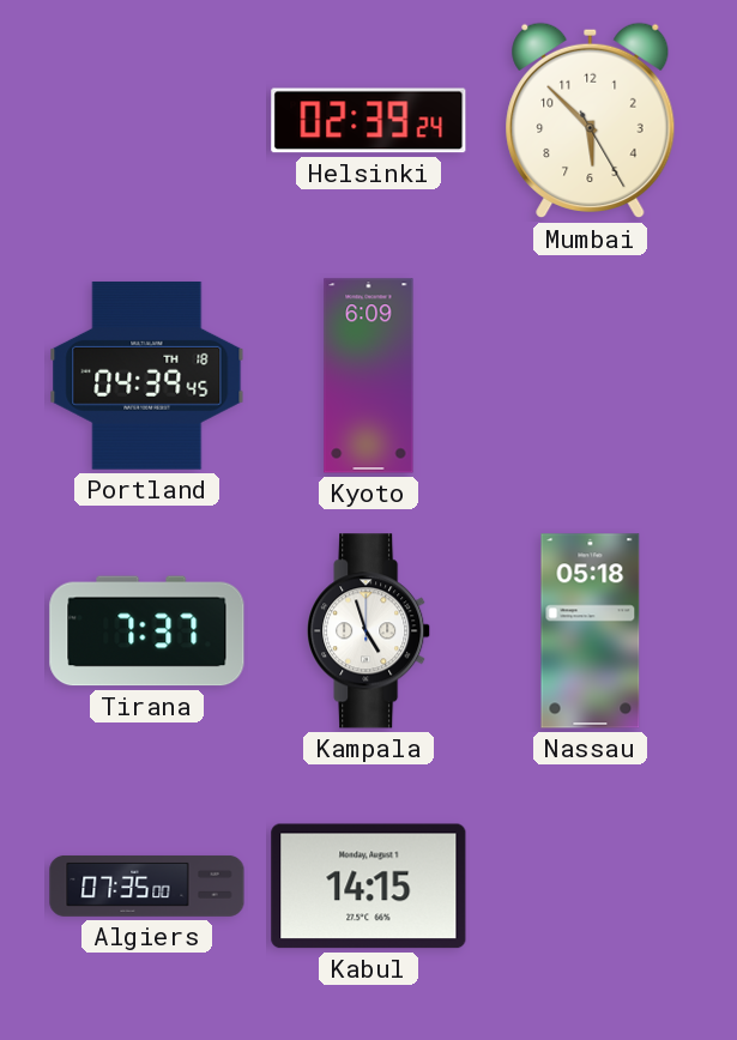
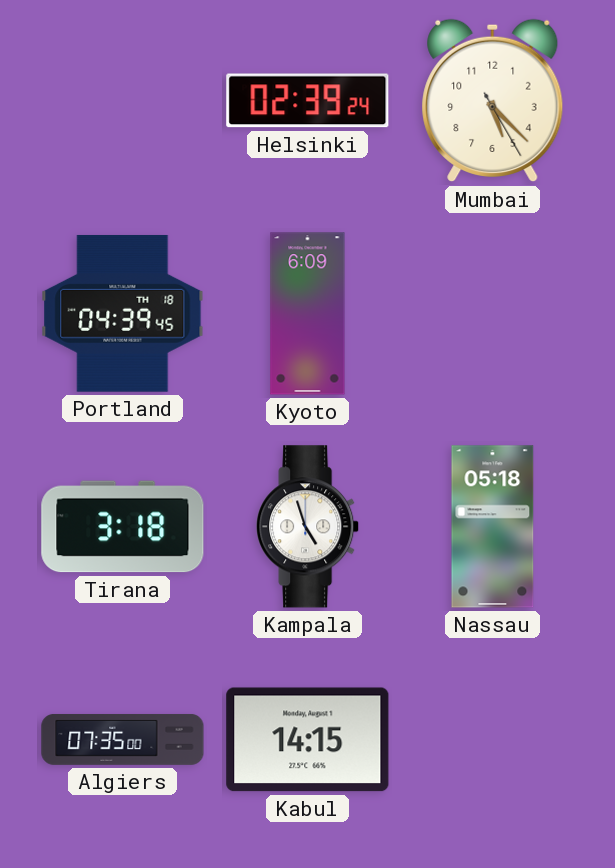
Mumbai: 5:52 -> 5:22
Tirana: 7:37 -> 3:18
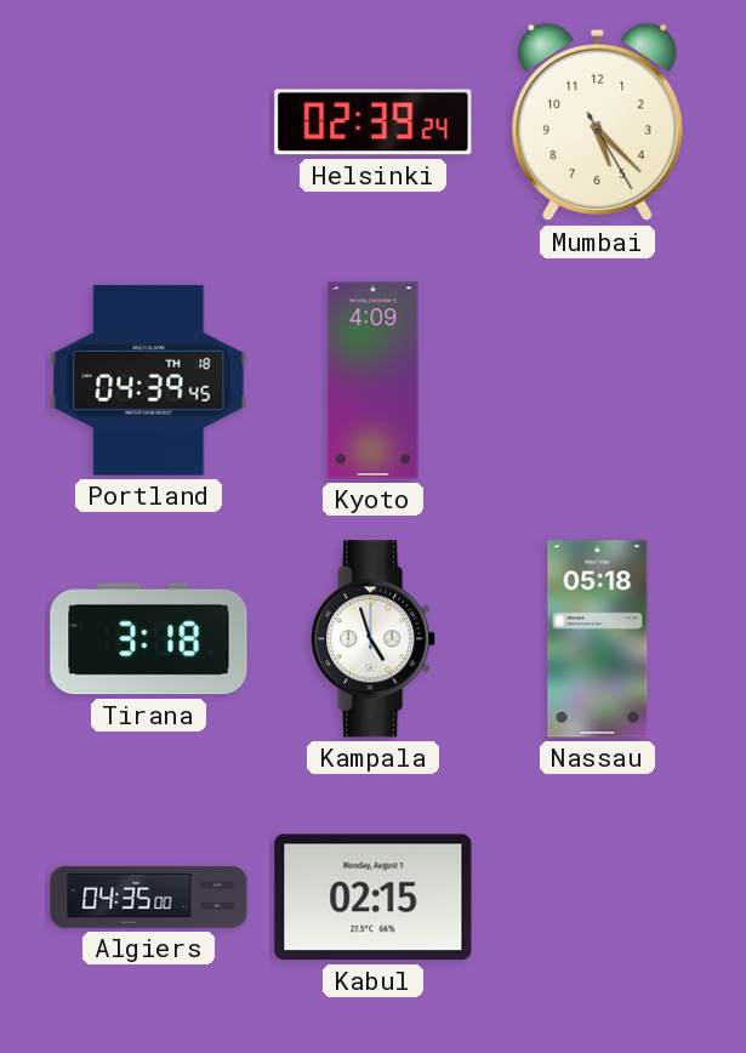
Kyoto: 6:09 -> 4:09
Algiers: 07:35 -> 04:35
Kabul: 14:15 -> 02:15
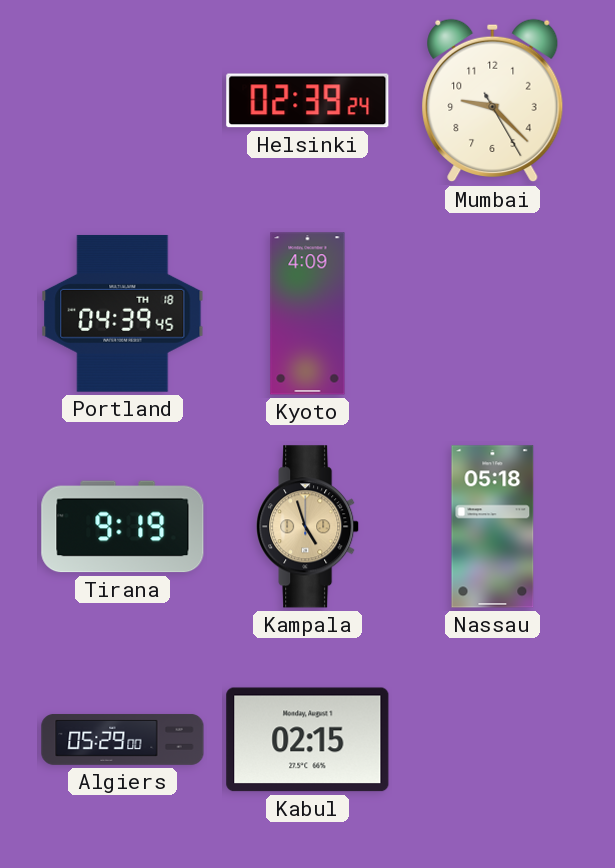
Mumbai: 5:22 -> 9:22
Tirana: 3:18 -> 9:19
Kampala dial: white -> champagne
Algiers: 04:35 -> 05:29
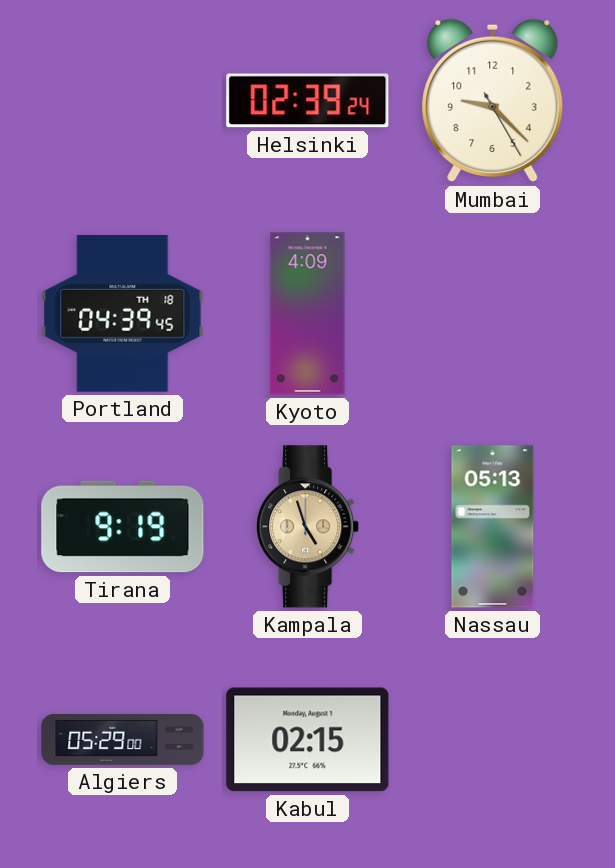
Nassau: 05:18 -> 05:13
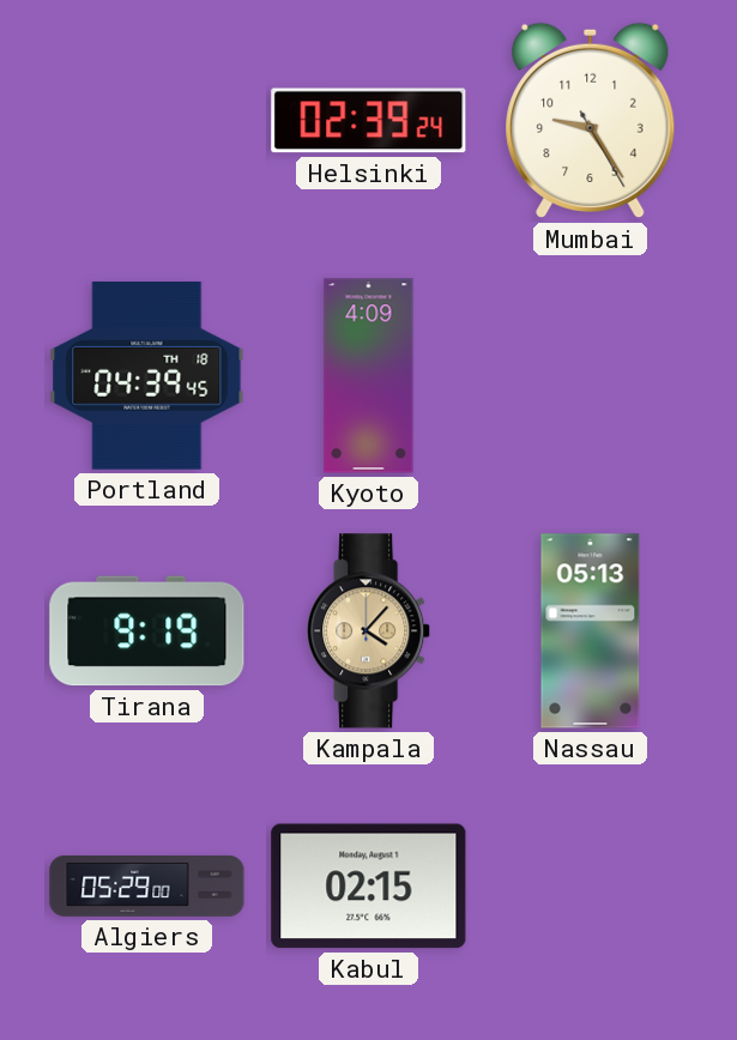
Mumbai: 9:22 -> 9:24
Kampala: 4:57 -> 4:07
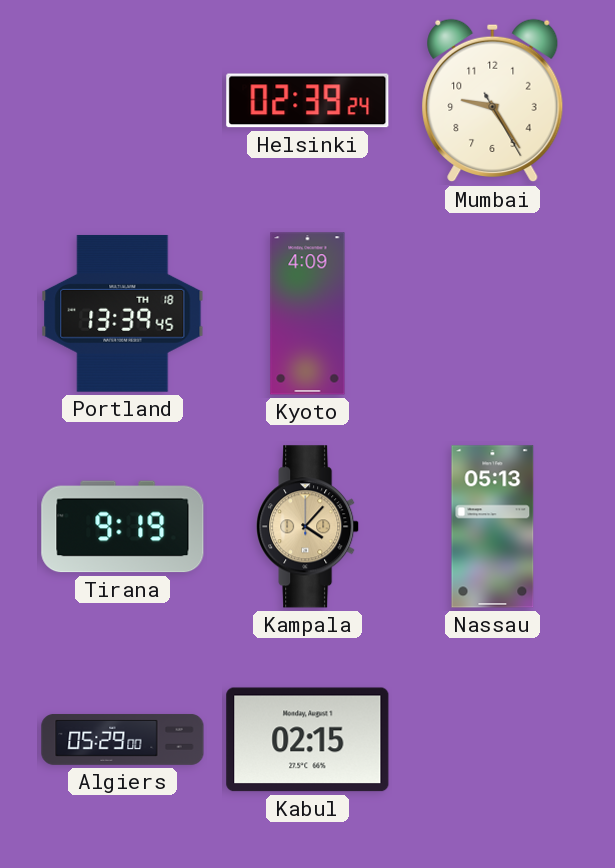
Portland: 04:39 -> 13:39
